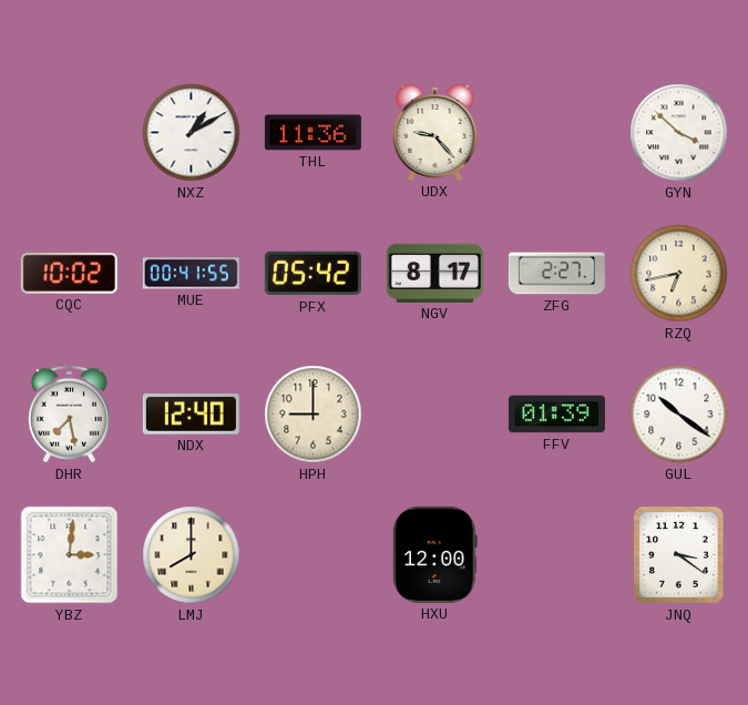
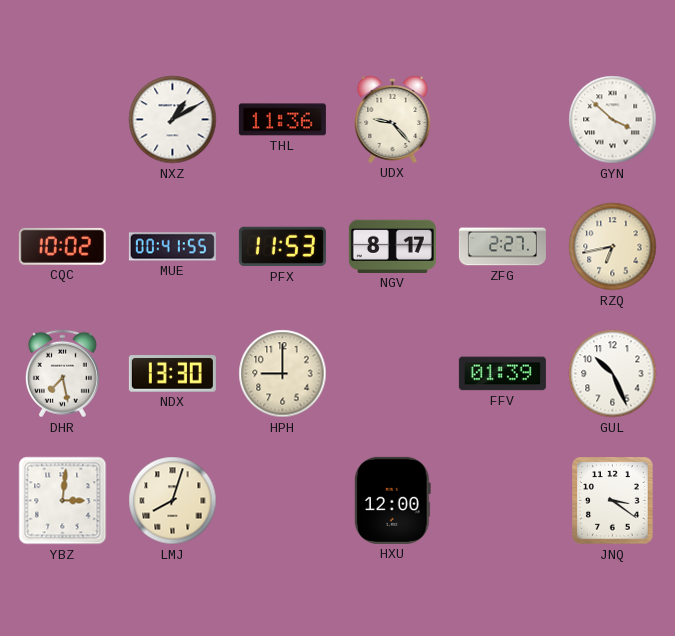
PFX: 05:42 -> 11:53
NDX: 12:40 -> 13:30
GUL: 10:21 -> 10:26
LMJ: 8:00 -> 8:03
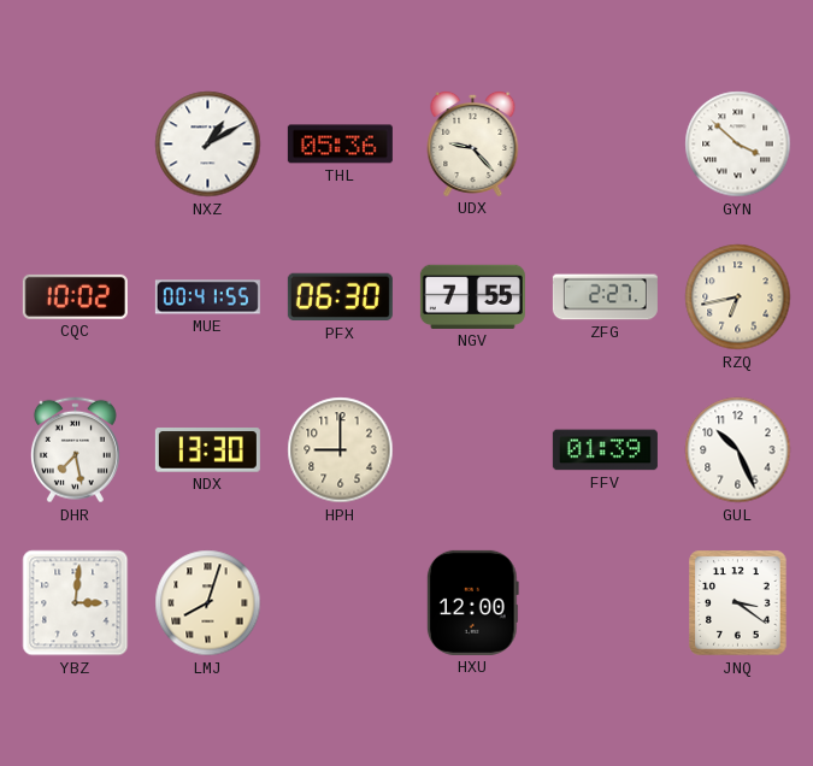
THL: 11:36 -> 05:36
PFX: 11:53 -> 06:30
NGV: 8:17 -> 7:55
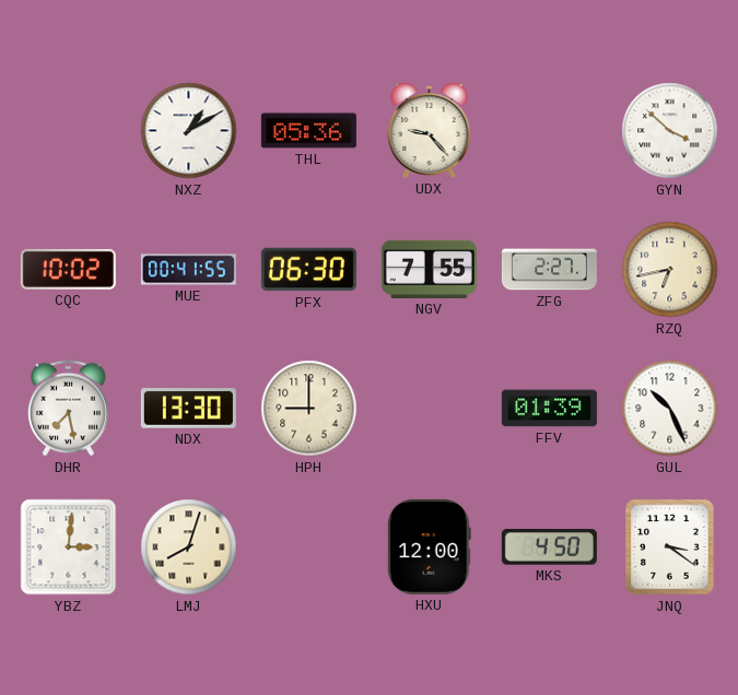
MKS: none -> 4:50
